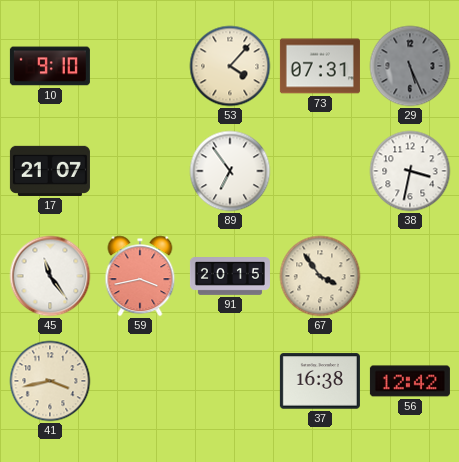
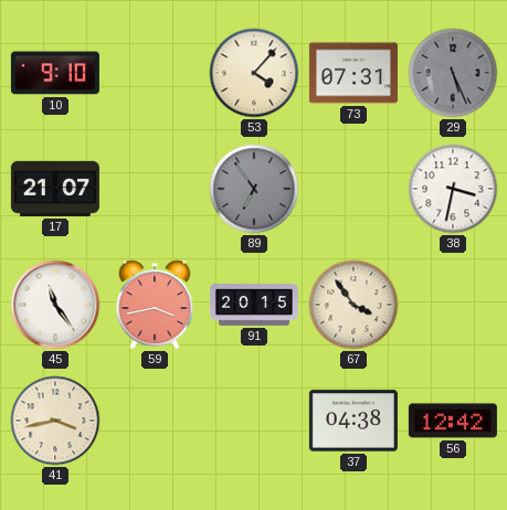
89 dial: white -> grey
37: 16:38 -> 04:38
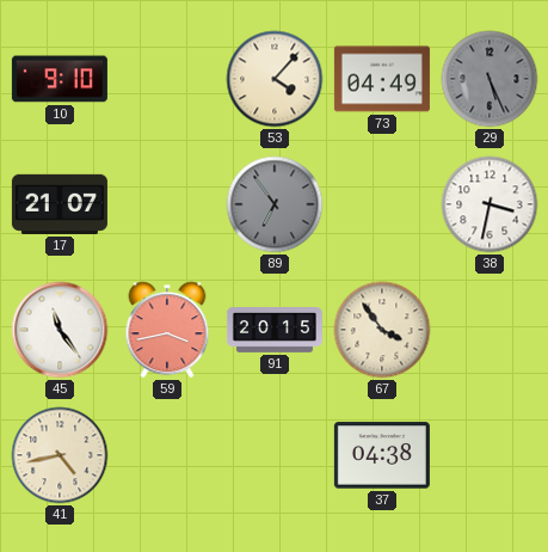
73: 07:31 -> 04:49
41: 3:43 -> 4:43
56: 12:42 -> none
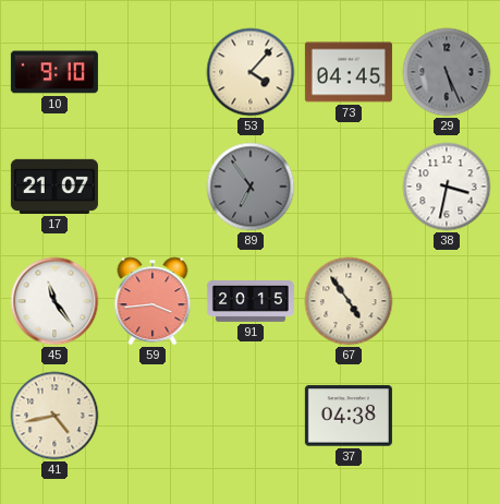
73: 04:49 -> 04:45
59: 3:43 -> 3:44
67: 3:54 -> 4:54
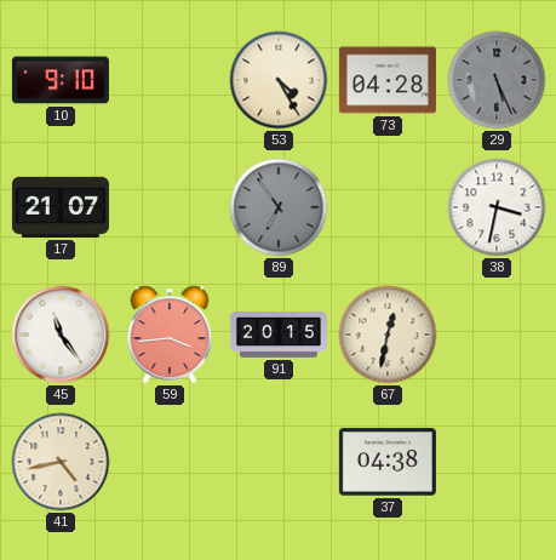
53: 4:07 -> 4:25
73: 04:45 -> 04:28
67: 4:54 -> 12:32
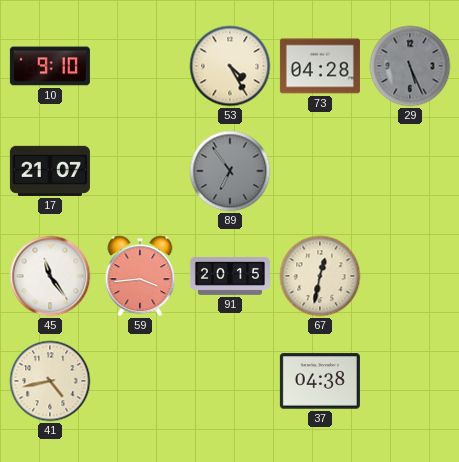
38: 3:32 -> none
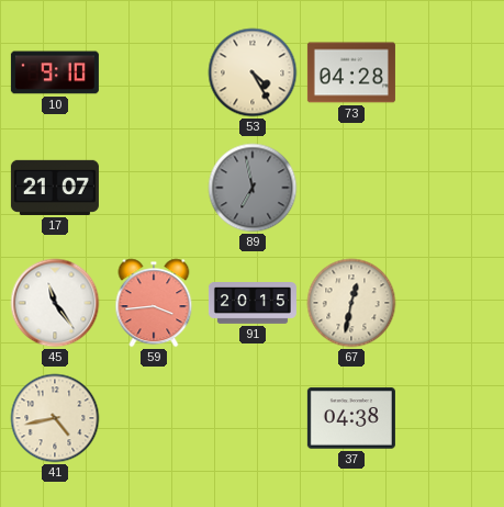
29: 5:26 -> none
89: 6:54 -> 6:58
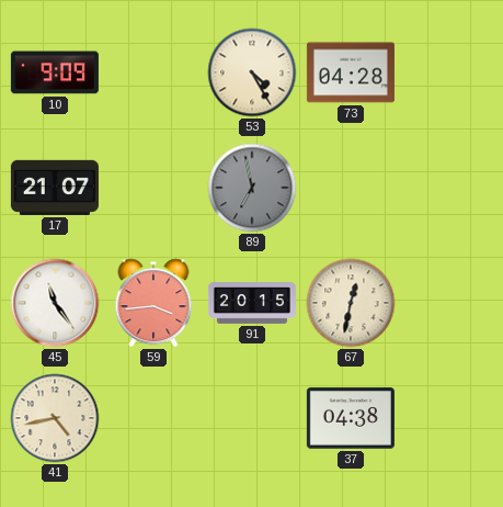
10: 9:10 -> 9:09
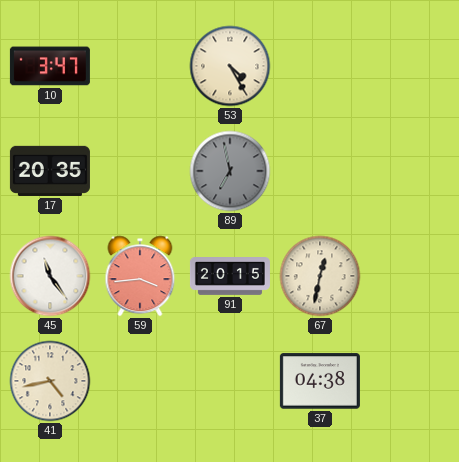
10: 9:09 -> 3:47
73: 04:28 -> none
17: 21:07 -> 20:35
